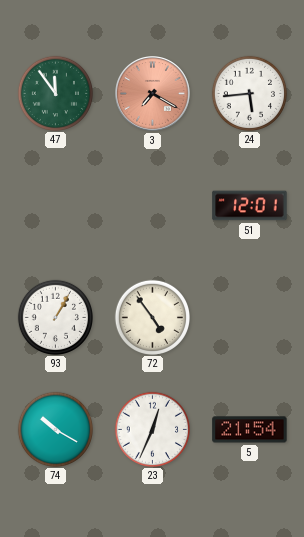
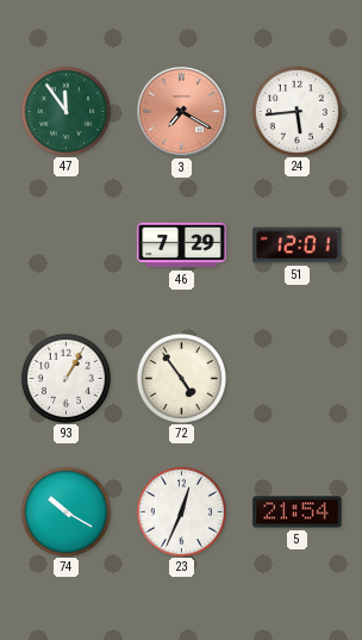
46: none -> 7:29
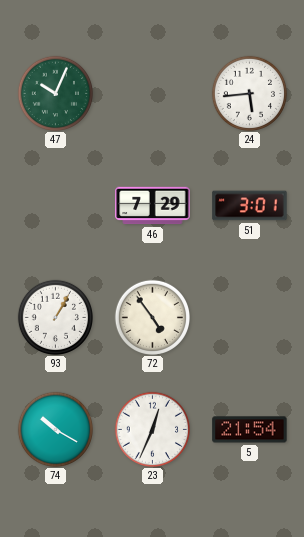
47: 11:54 -> 10:04
3: 7:20 -> none
51: 12:01 -> 3:01
